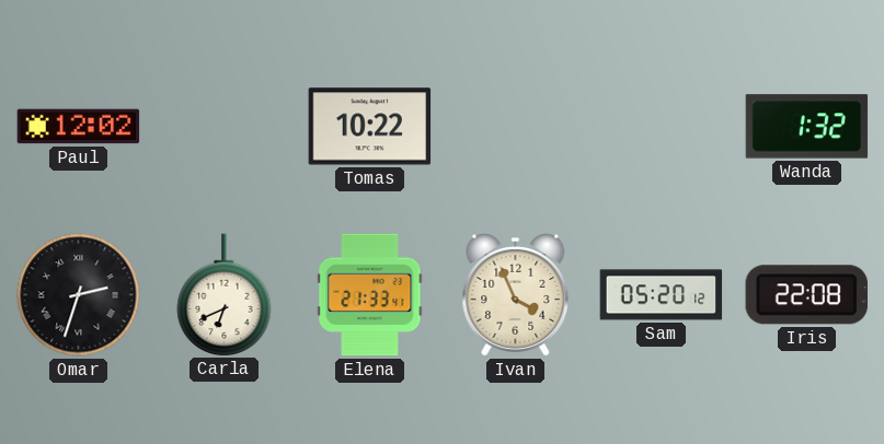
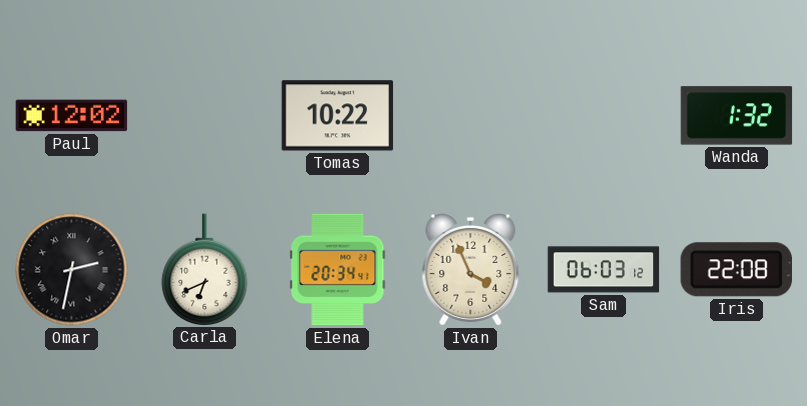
Omar: 2:33 -> 2:32
Elena: 21:33 -> 20:34
Sam: 05:20 -> 06:03
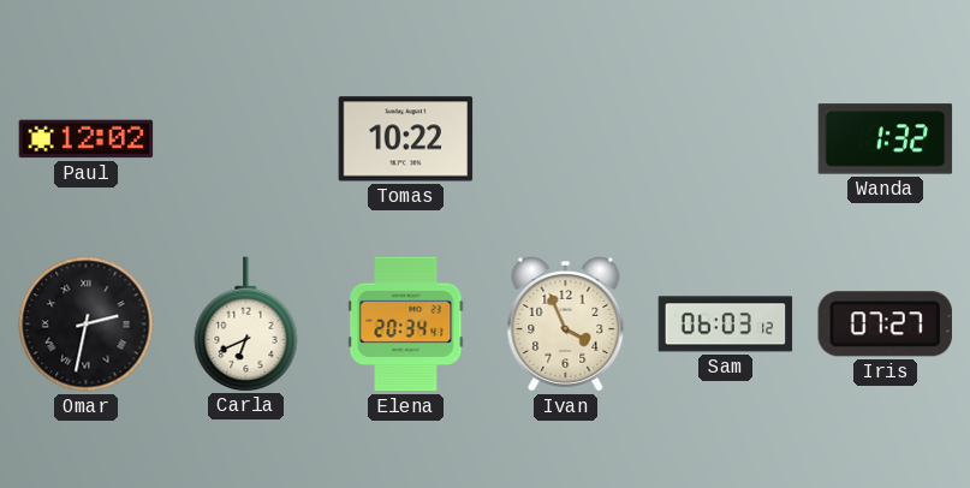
Iris: 22:08 -> 07:27
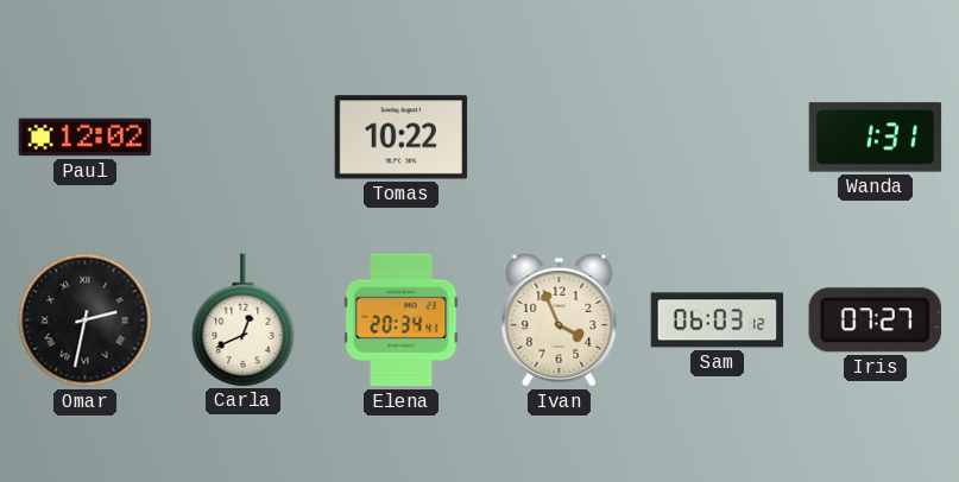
Wanda: 1:32 -> 1:31
Carla: 6:41 -> 12:41
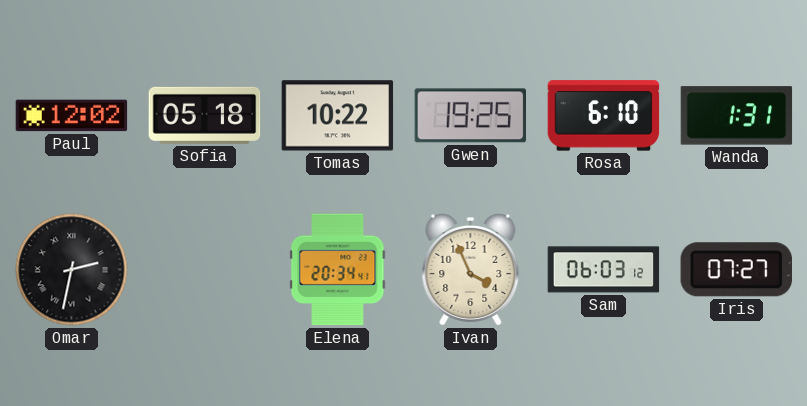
Sofia: none -> 05:18
Gwen: none -> 19:25
Rosa: none -> 6:10
Carla: 12:41 -> none
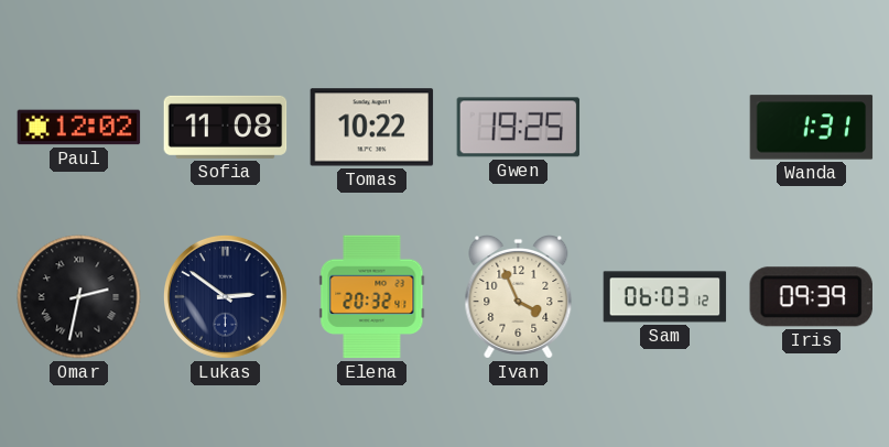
Sofia: 05:18 -> 11:08
Rosa: 6:10 -> none
Lukas: none -> 2:51
Elena: 20:34 -> 20:32
Iris: 07:27 -> 09:39
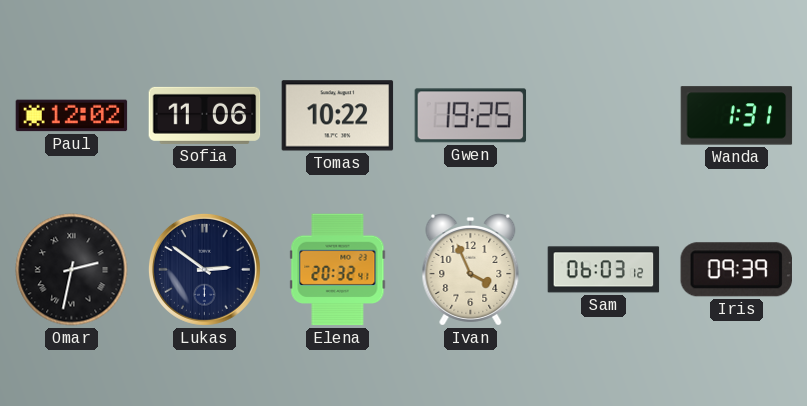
Sofia: 11:08 -> 11:06
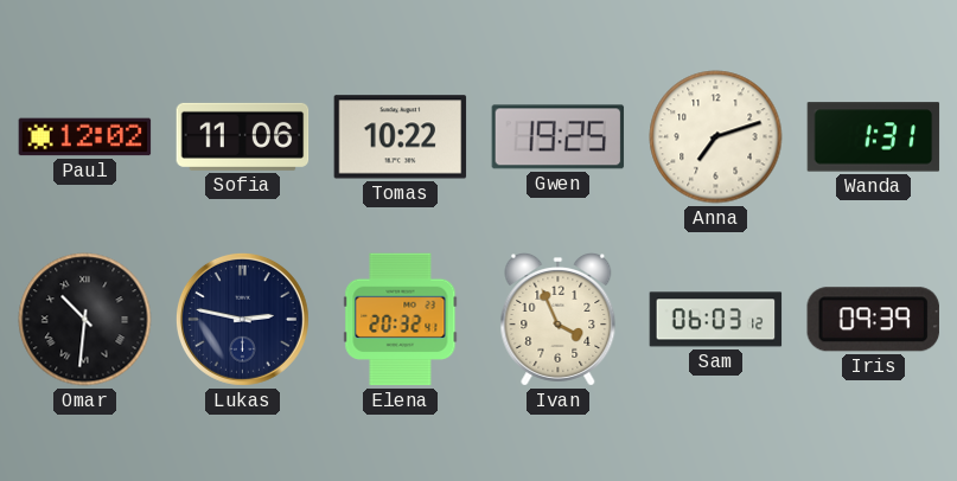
Anna: none -> 7:12
Omar: 2:32 -> 10:31
Lukas: 2:51 -> 2:47
